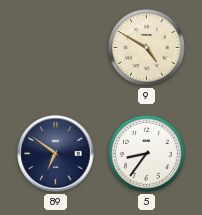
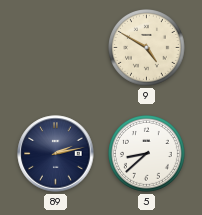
89: 6:51 -> 2:13
5: 8:36 -> 8:38
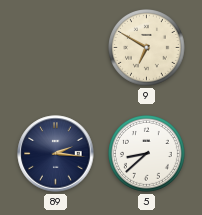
9: 4:50 -> 6:50
89: 2:13 -> 2:16
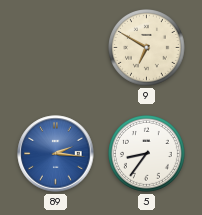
89 dial: navy -> blue
5: 8:38 -> 8:36
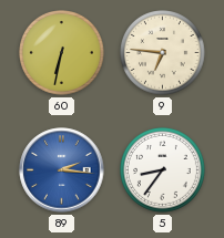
60: none -> 6:32
9: 6:50 -> 6:46
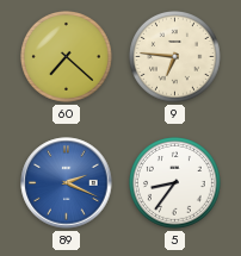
60: 6:32 -> 7:22
89: 2:16 -> 2:19
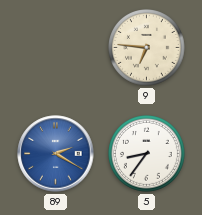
60: 7:22 -> none
89: 2:19 -> 2:20
